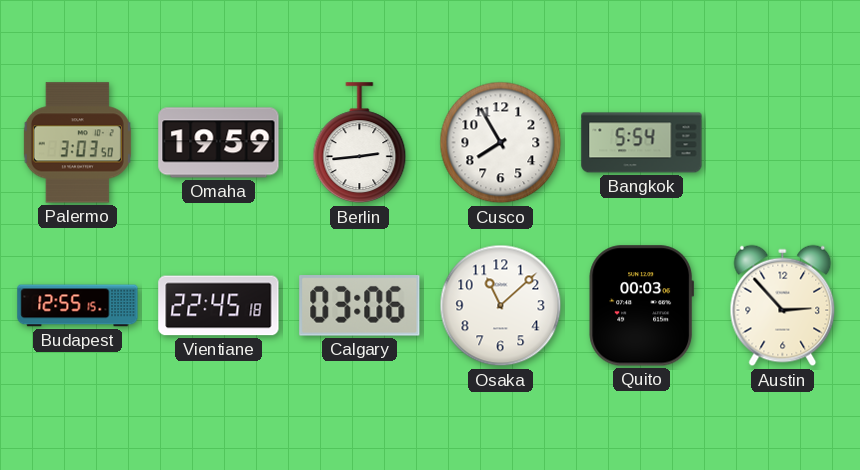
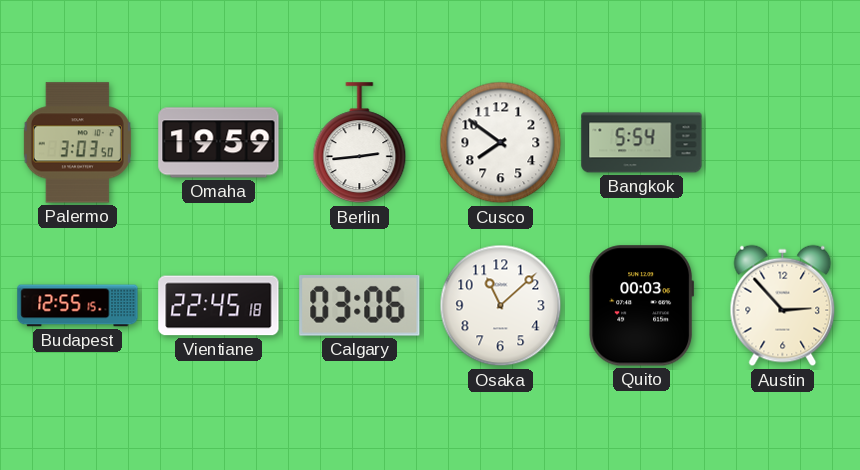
Cusco: 7:55 -> 7:51
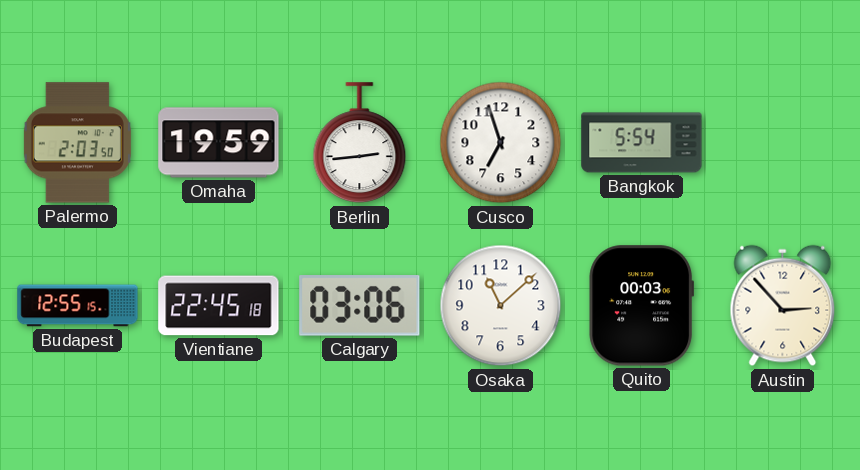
Palermo: 3:03 -> 2:03
Cusco: 7:51 -> 6:57
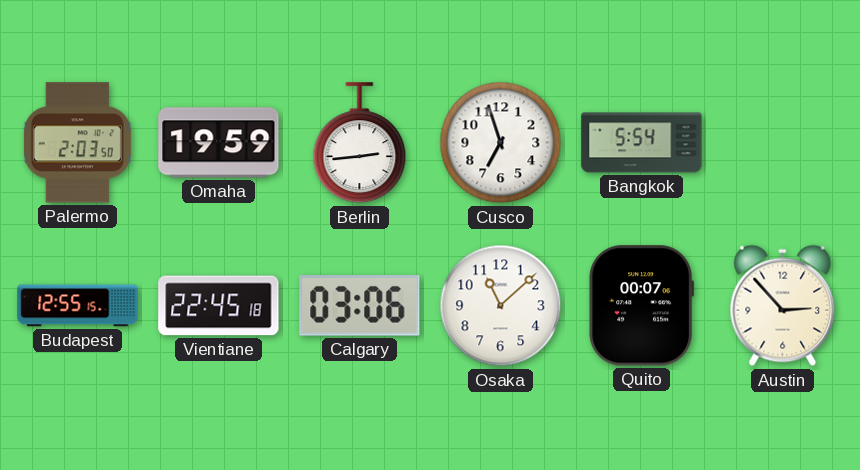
Quito: 00:03 -> 00:07
